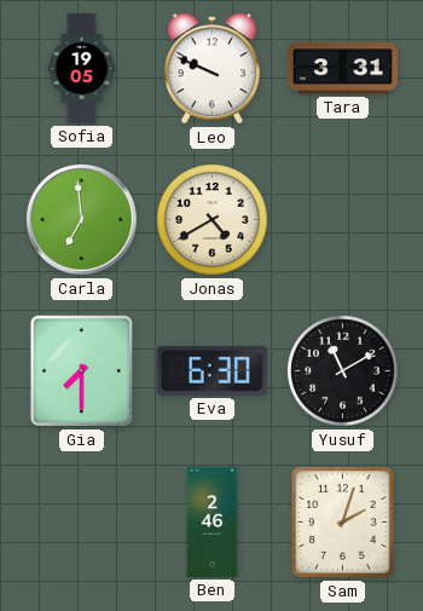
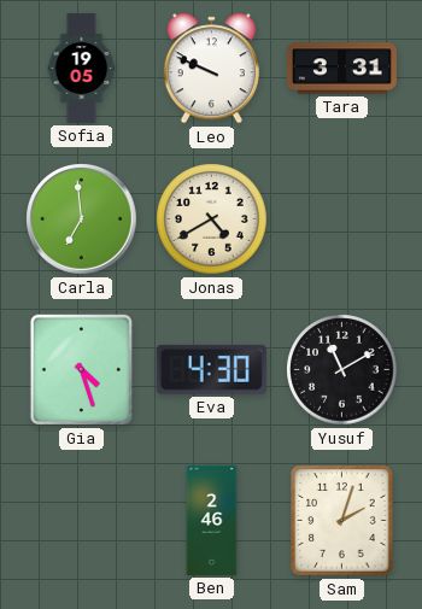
Gia: 7:30 -> 4:27
Eva: 6:30 -> 4:30
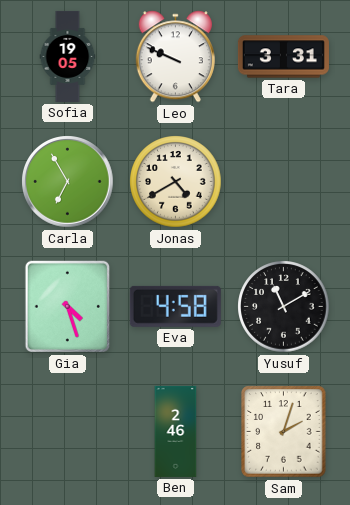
Carla: 6:59 -> 6:55
Eva: 4:30 -> 4:58
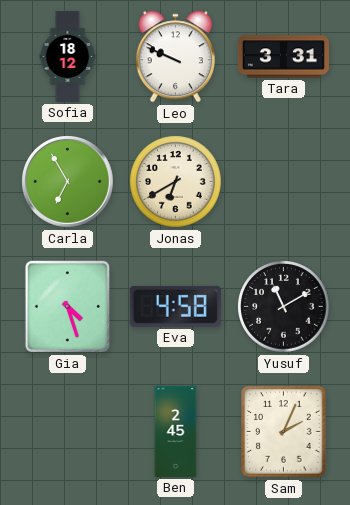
Sofia: 19:05 -> 18:12
Jonas: 4:40 -> 6:40
Ben: 2:46 -> 2:45
Sam: 2:03 -> 2:04
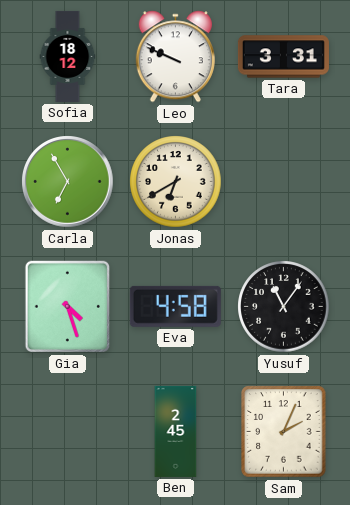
Yusuf: 11:10 -> 11:06
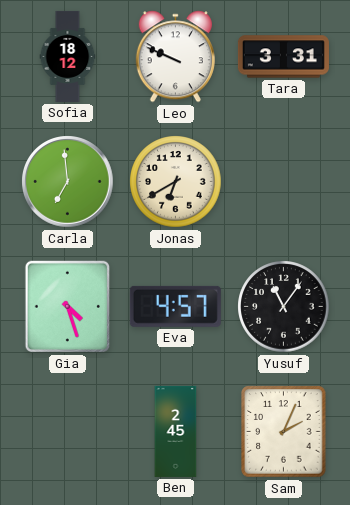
Carla: 6:55 -> 6:59
Eva: 4:58 -> 4:57
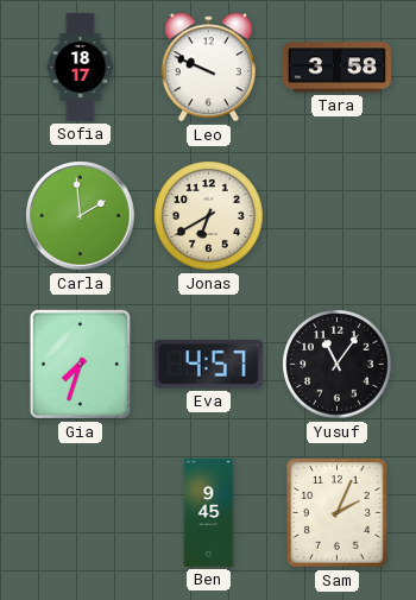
Sofia: 18:12 -> 18:17
Tara: 3:31 -> 3:58
Carla: 6:59 -> 1:59
Gia: 4:27 -> 7:33
Ben: 2:45 -> 9:45
